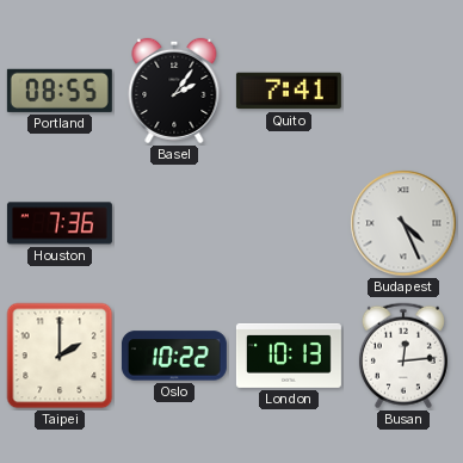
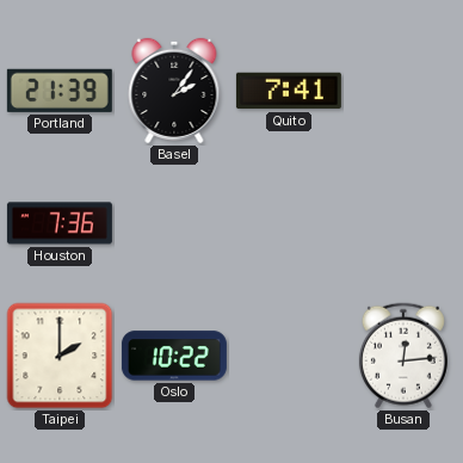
Portland: 08:55 -> 21:39
Budapest: 4:26 -> none
London: 10:13 -> none
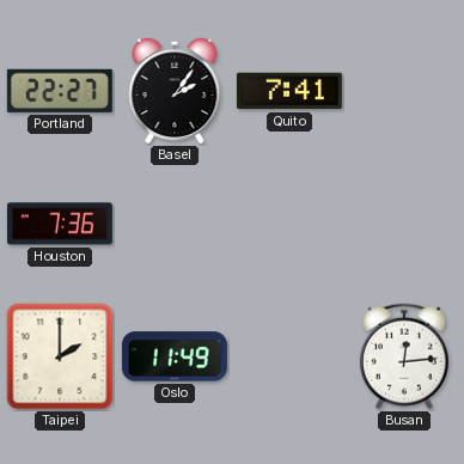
Portland: 21:39 -> 22:27
Oslo: 10:22 -> 11:49
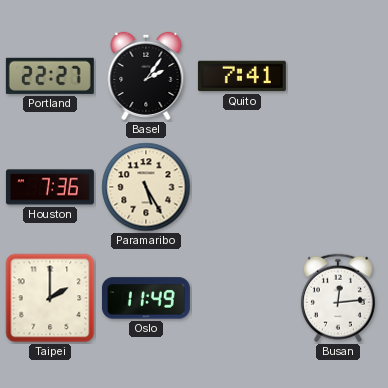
Paramaribo: none -> 5:25
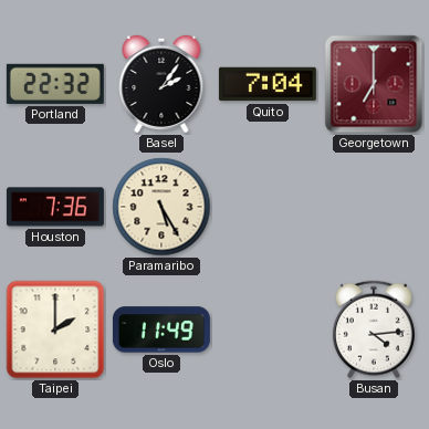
Portland: 22:27 -> 22:32
Quito: 7:41 -> 7:04
Georgetown: none -> 7:00
Busan: 12:14 -> 4:14
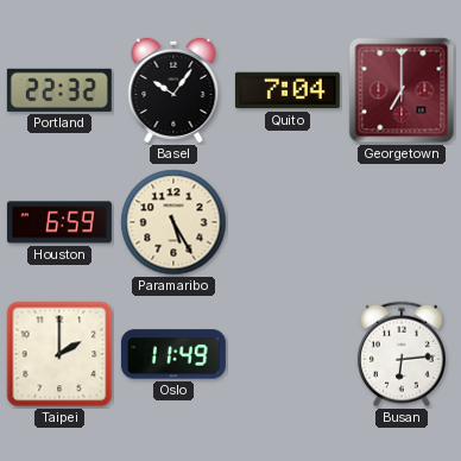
Basel: 2:06 -> 10:06
Houston: 7:36 -> 6:59
Busan: 4:14 -> 6:14
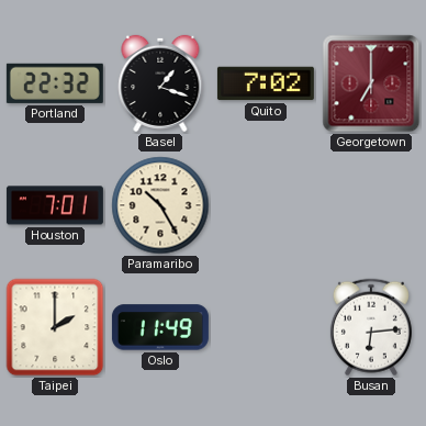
Basel: 10:06 -> 1:18
Quito: 7:04 -> 7:02
Houston: 6:59 -> 7:01
Paramaribo: 5:25 -> 10:25
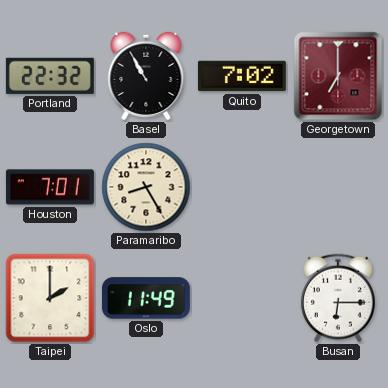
Basel: 1:18 -> 10:55
Paramaribo: 10:25 -> 8:25
Busan: 6:14 -> 6:15
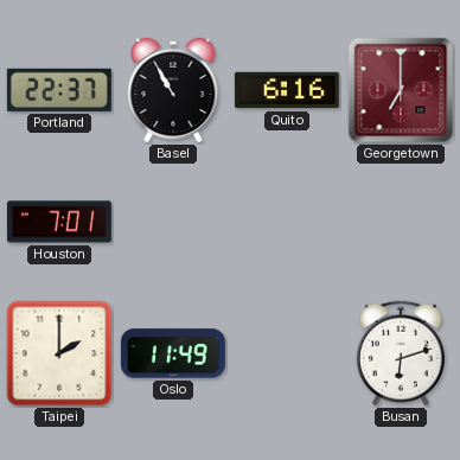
Portland: 22:32 -> 22:37
Quito: 7:02 -> 6:16
Paramaribo: 8:25 -> none
Busan: 6:15 -> 6:12
